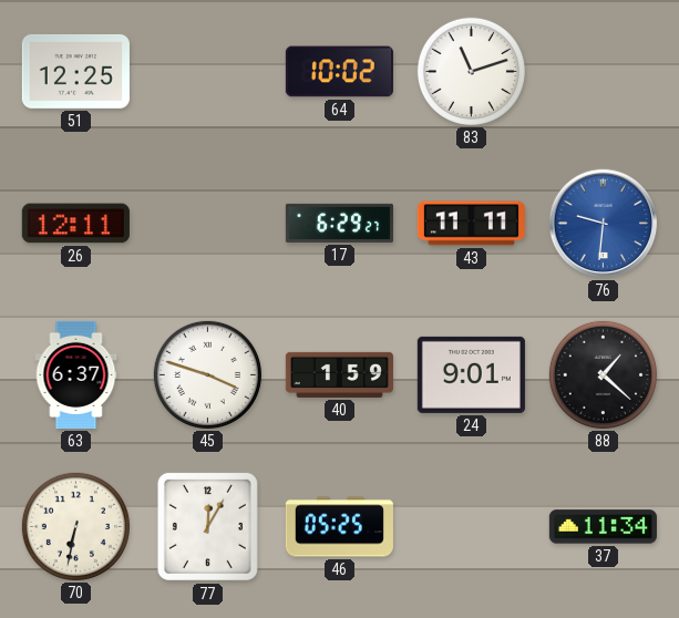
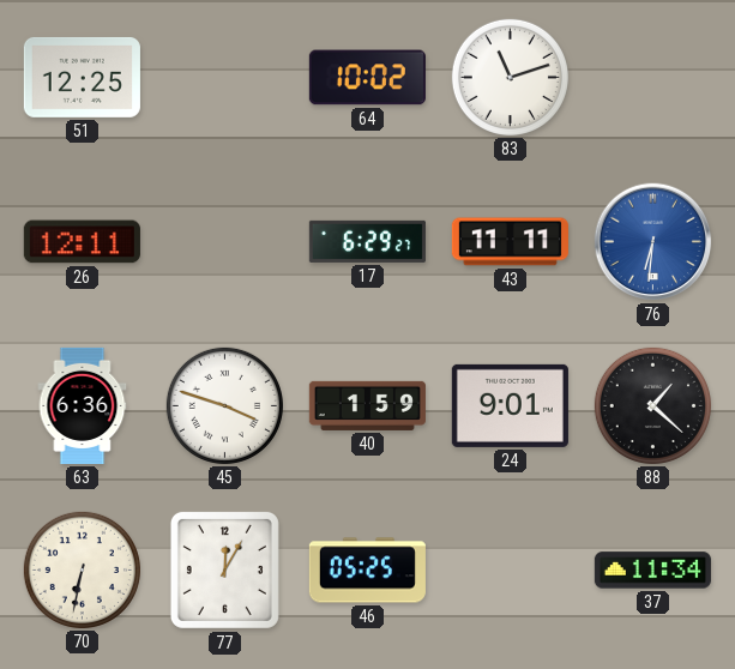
76: 9:31 -> 6:31
63: 6:37 -> 6:36
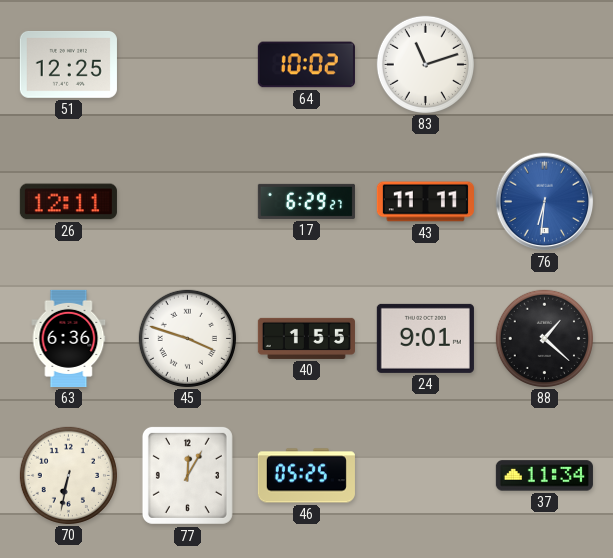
40: 1:59 -> 1:55
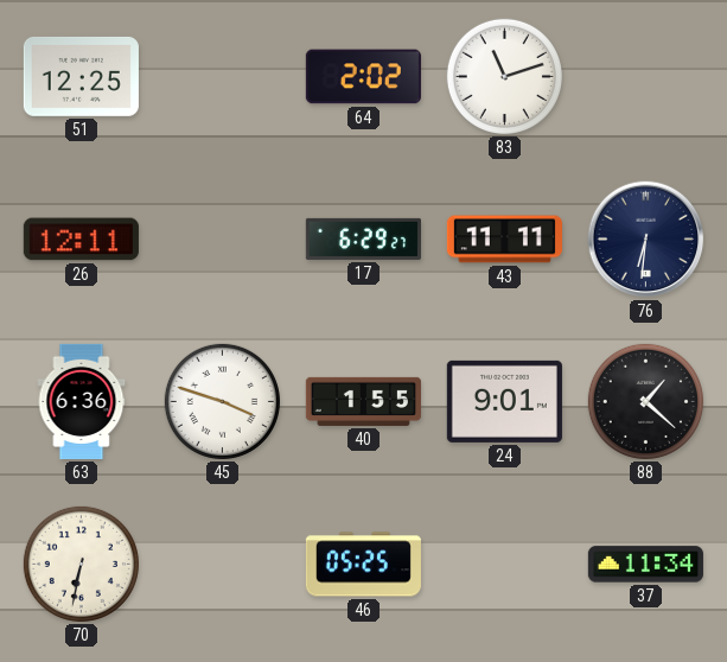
64: 10:02 -> 2:02
76 dial: blue -> navy
77: 12:05 -> none
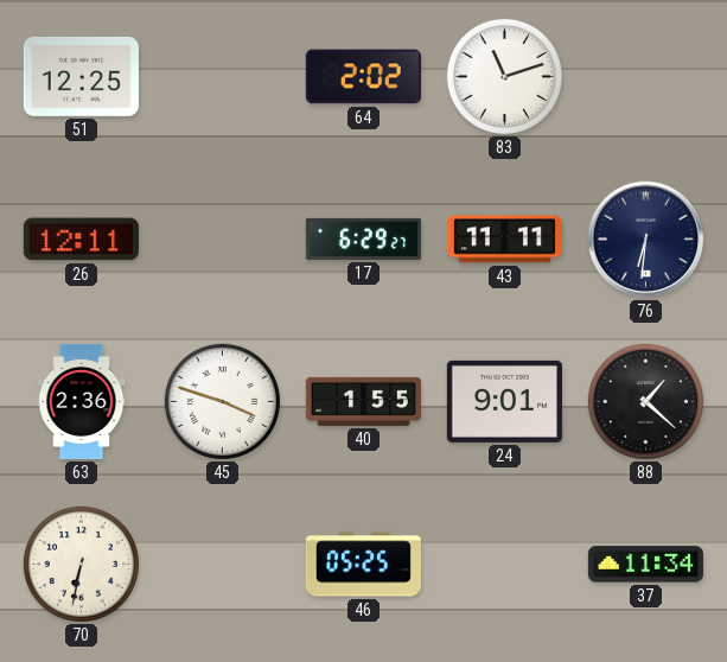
63: 6:36 -> 2:36
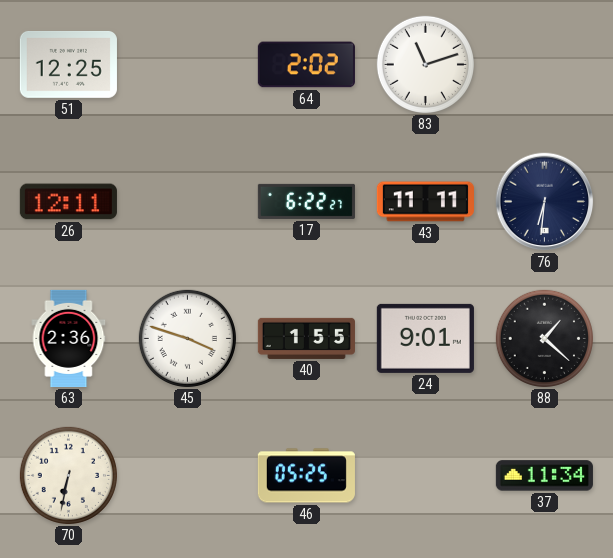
17: 6:29 -> 6:22
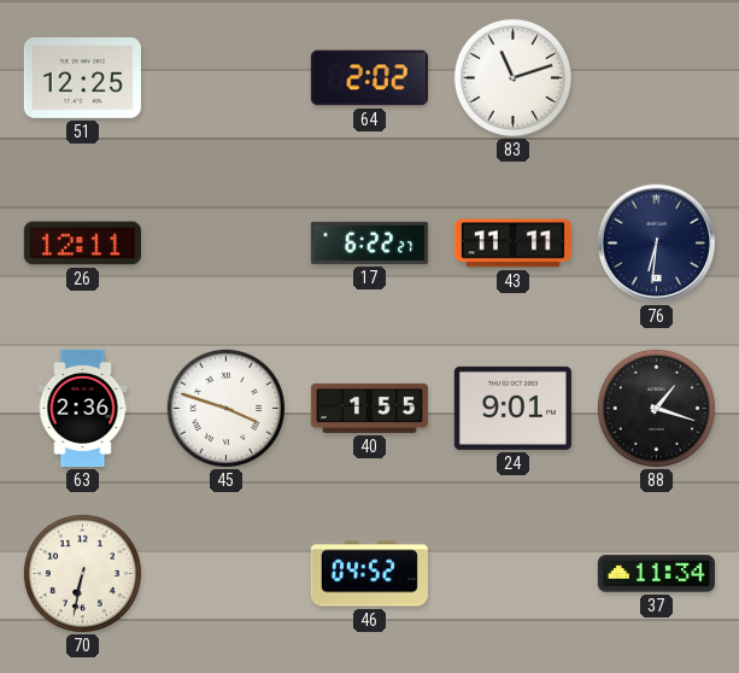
88: 1:22 -> 1:18
46: 05:25 -> 04:52
